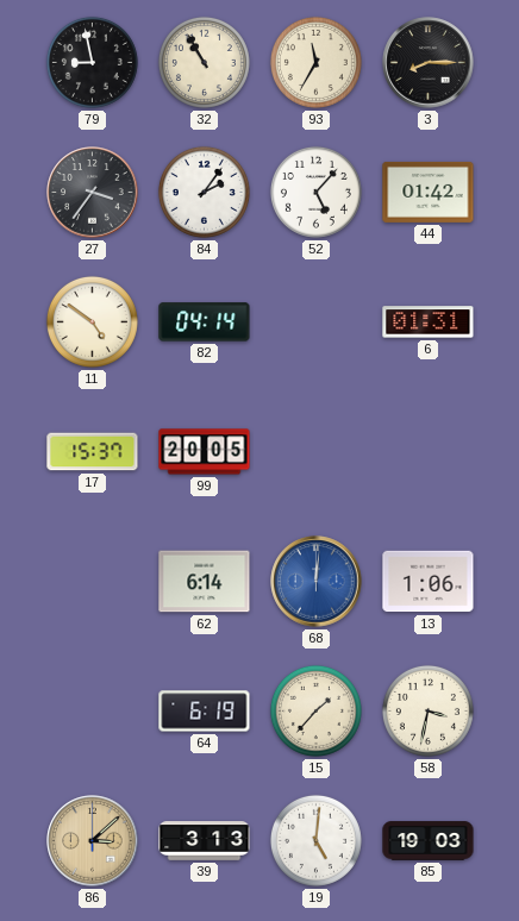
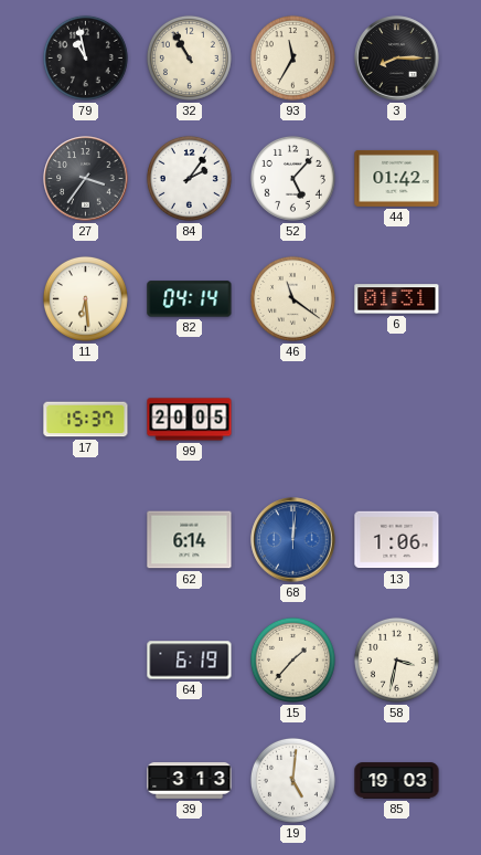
79: 8:58 -> 10:58
11: 4:51 -> 6:29
46: none -> 11:21
86: 3:08 -> none
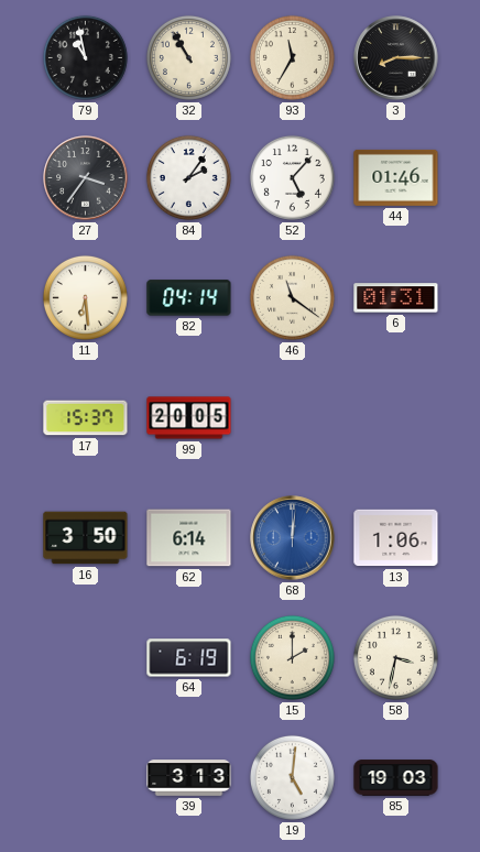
44: 01:42 -> 01:46
16: none -> 3:50
15: 1:37 -> 2:00
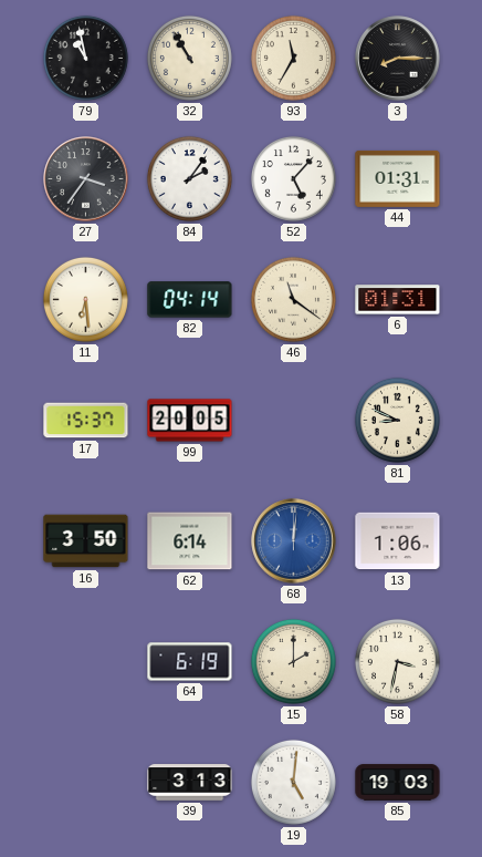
44: 01:46 -> 01:31
81: none -> 8:49
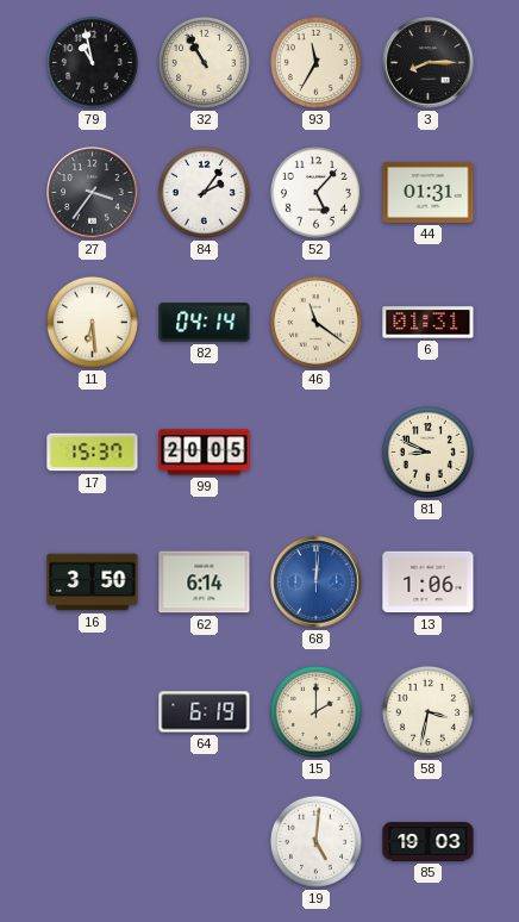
39: 3:13 -> none
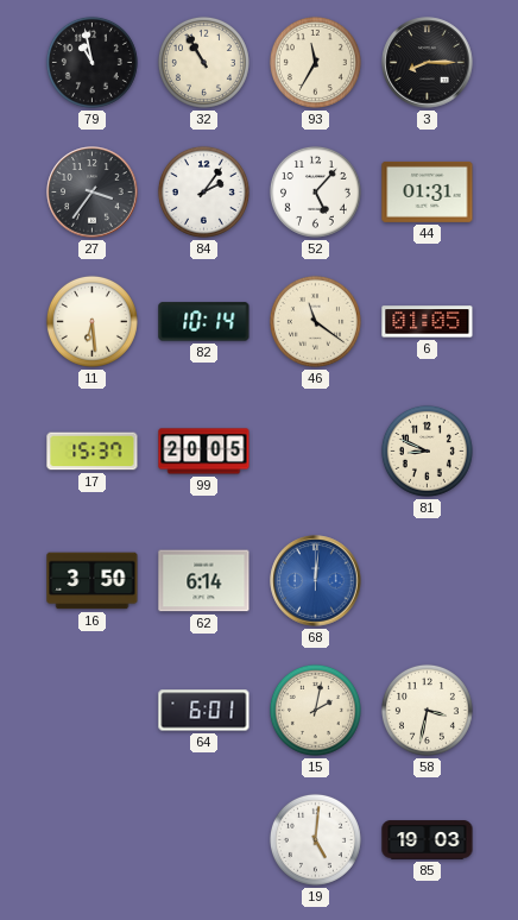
82: 04:14 -> 10:14
6: 01:31 -> 01:05
13: 1:06 -> none
64: 6:19 -> 6:01
15: 2:00 -> 2:02
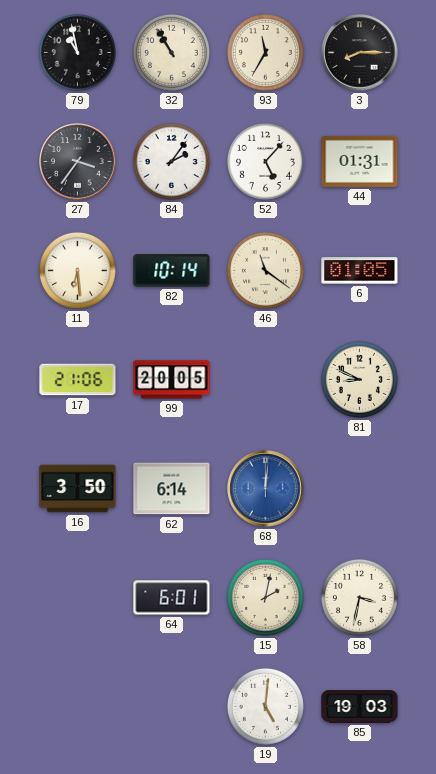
17: 15:37 -> 21:06
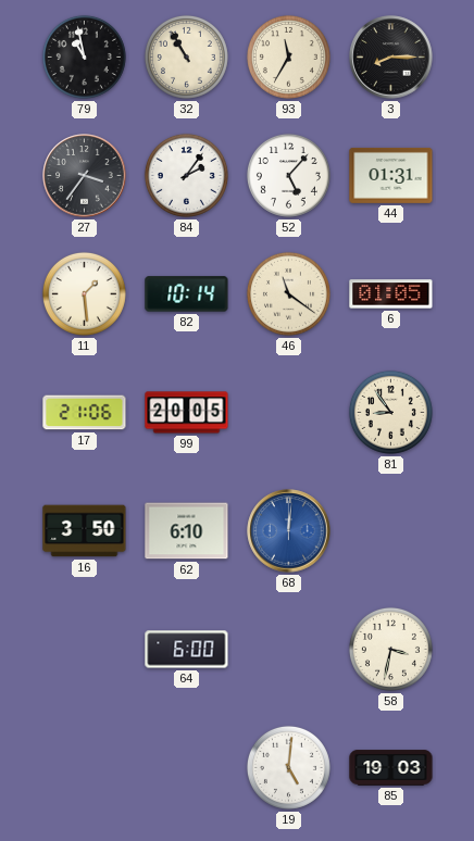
11: 6:29 -> 1:29
81: 8:49 -> 8:54
62: 6:14 -> 6:10
64: 6:01 -> 6:00
15: 2:02 -> none
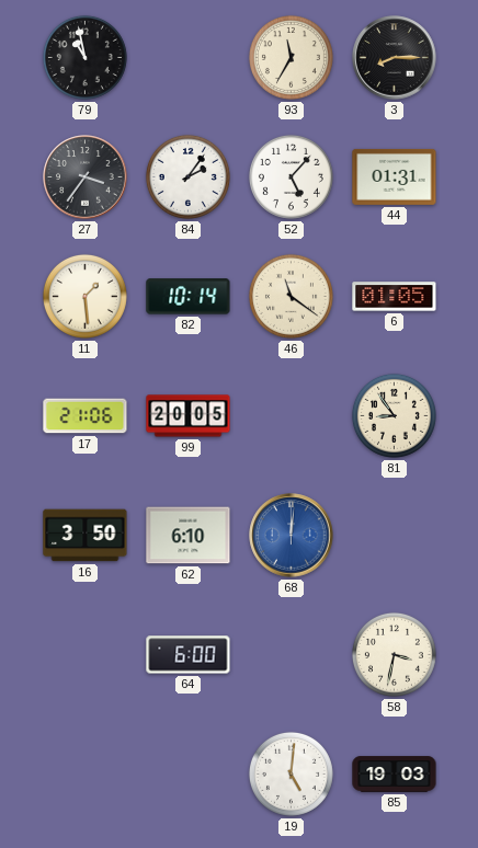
32: 10:55 -> none
